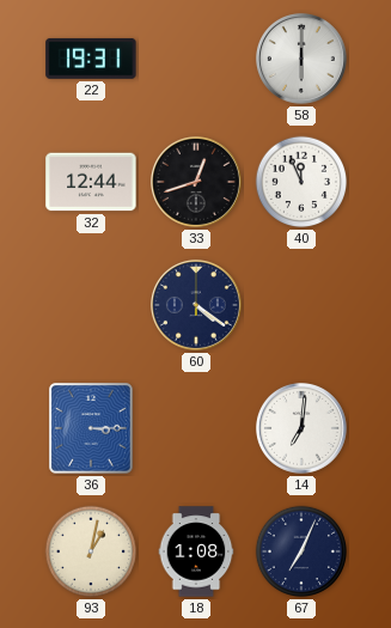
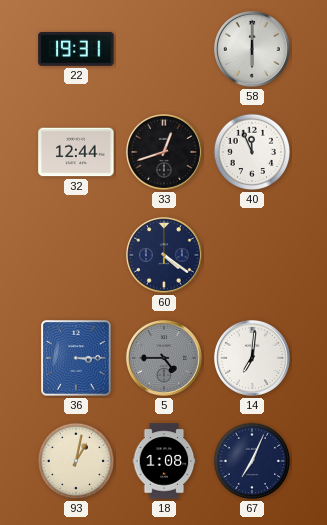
5: none -> 4:45
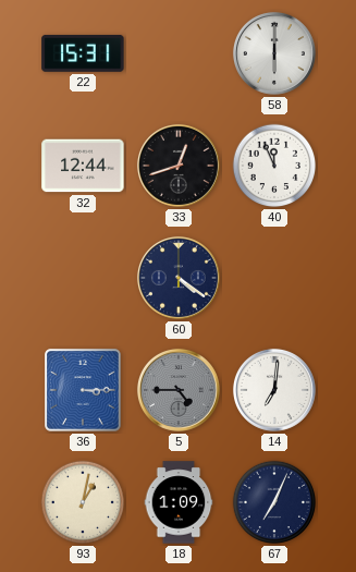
22: 19:31 -> 15:31
18: 1:08 -> 1:09
